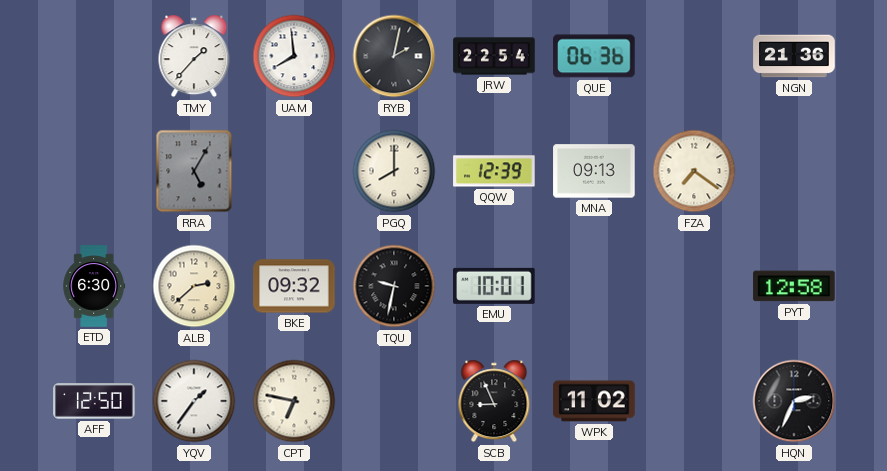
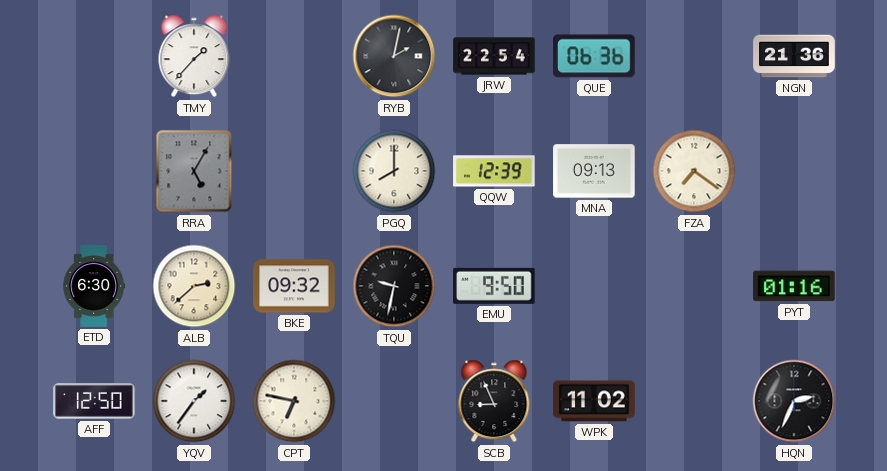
UAM: 7:59 -> none
EMU: 10:01 -> 9:50
PYT: 12:58 -> 01:16
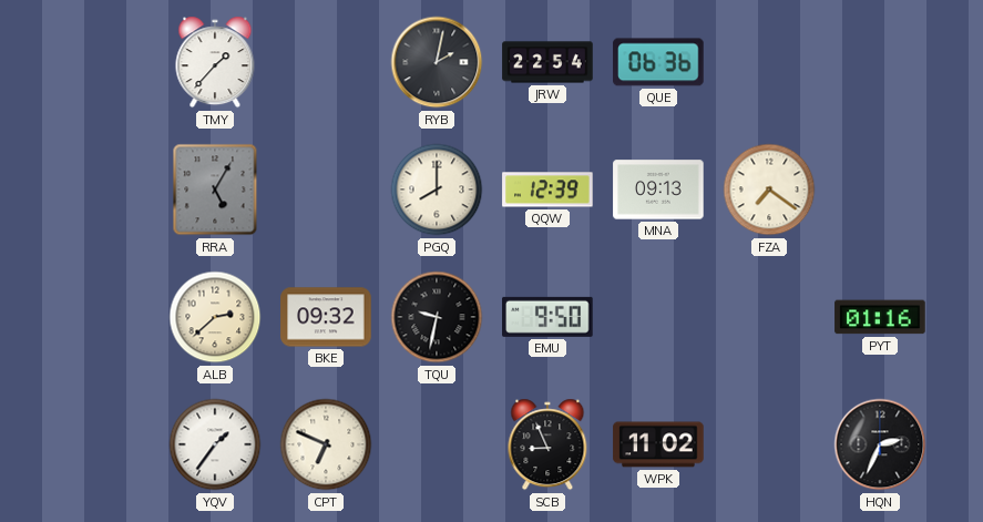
NGN: 21:36 -> none
ETD: 6:30 -> none
AFF: 12:50 -> none
CPT: 6:47 -> 6:49
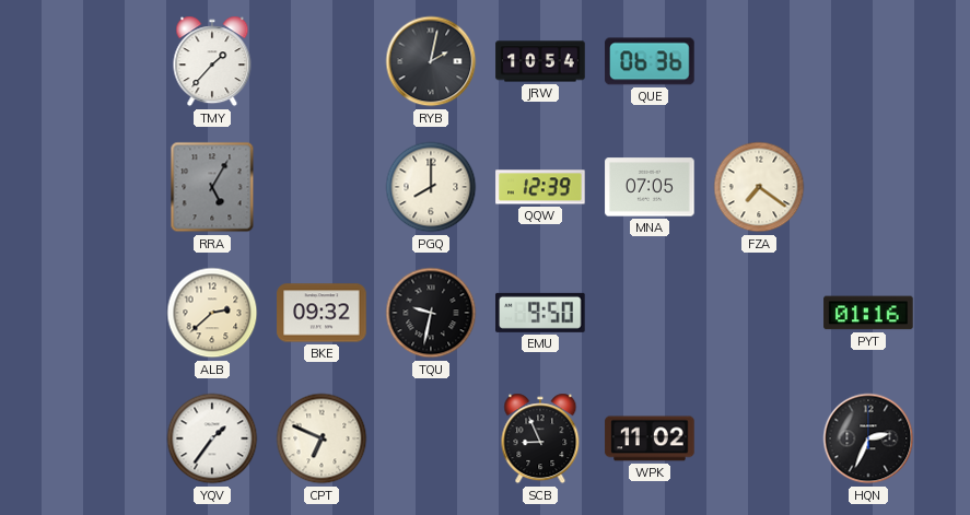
JRW: 22:54 -> 10:54
MNA: 09:13 -> 07:05
